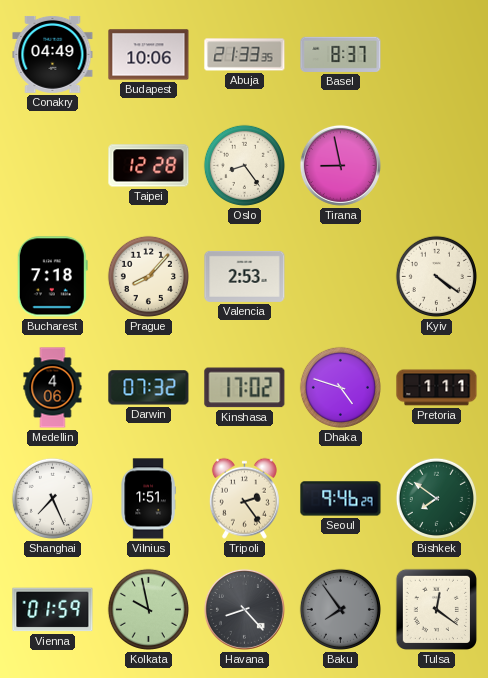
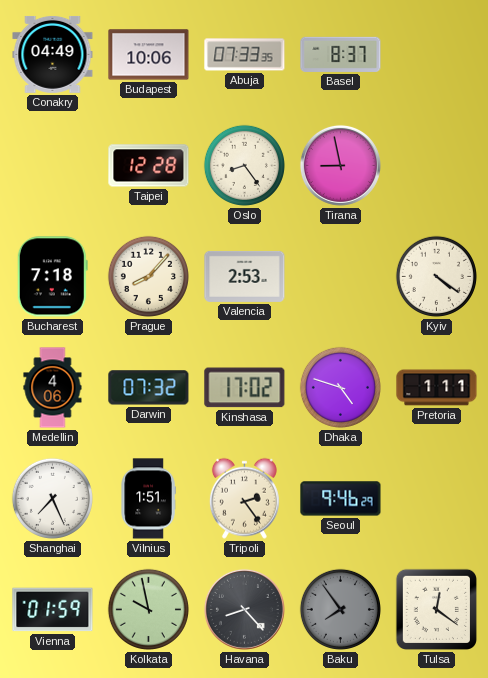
Abuja: 21:33 -> 07:33
Bishkek: 7:51 -> none
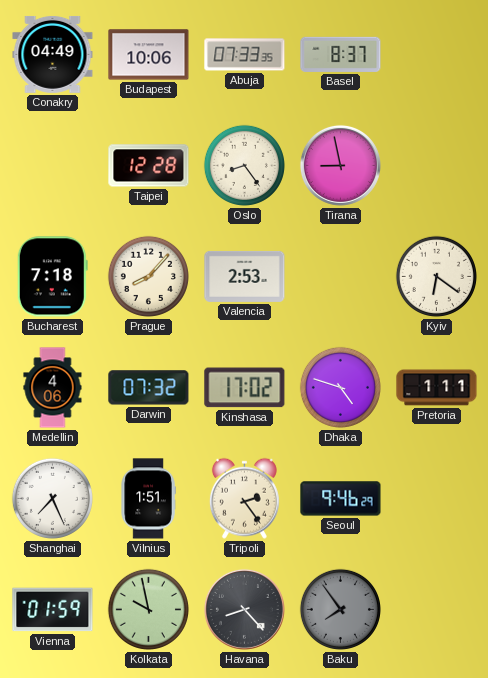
Kyiv: 4:21 -> 6:21
Tulsa: 12:21 -> none
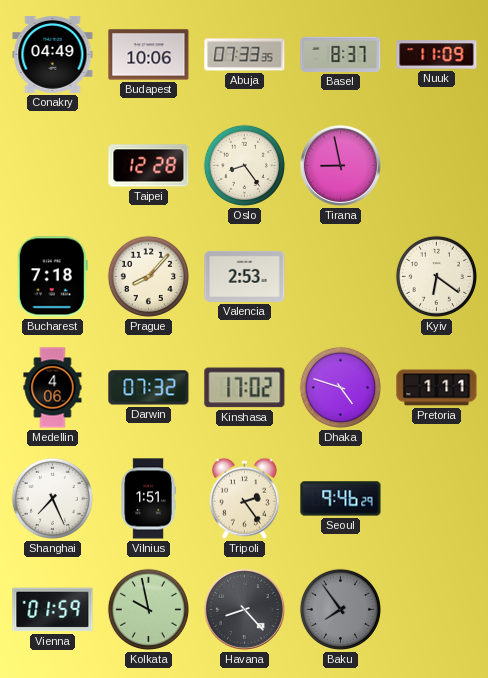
Nuuk: none -> 11:09
